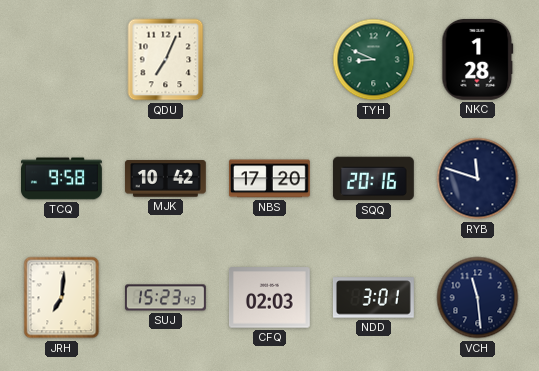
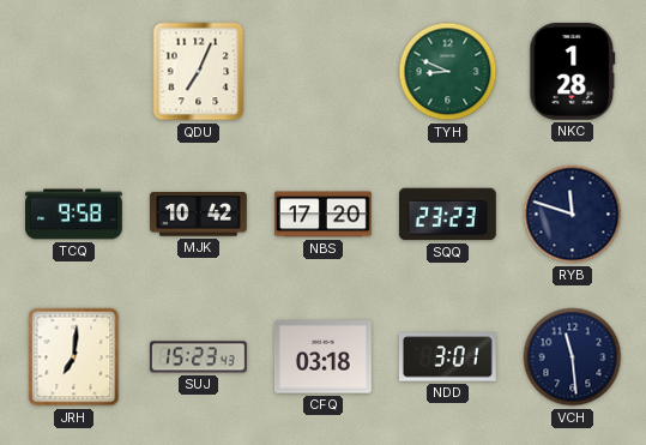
SQQ: 20:16 -> 23:23
CFQ: 02:03 -> 03:18
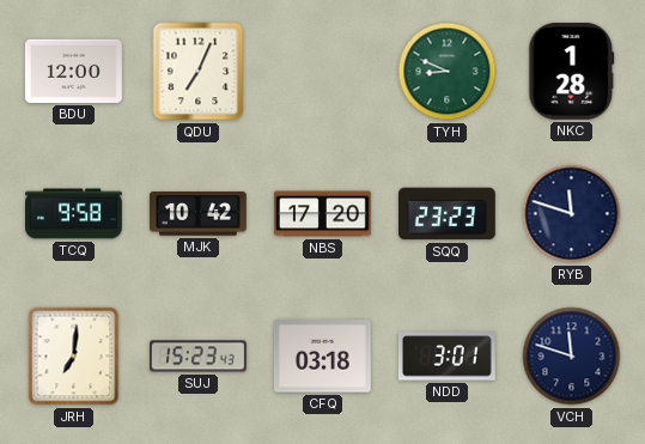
BDU: none -> 12:00
VCH: 11:29 -> 11:48
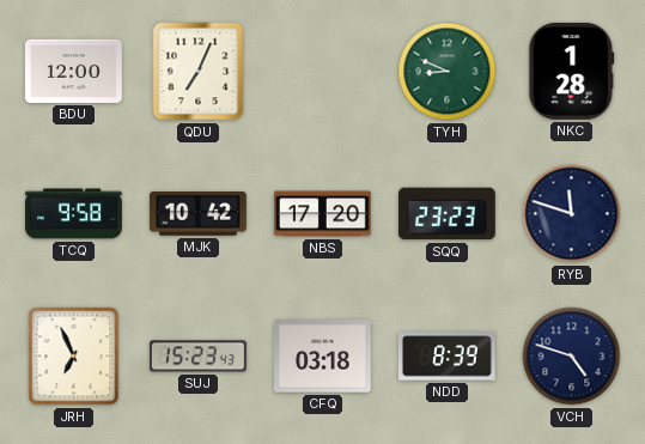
JRH: 7:01 -> 6:56
NDD: 3:01 -> 8:39
VCH: 11:48 -> 4:48
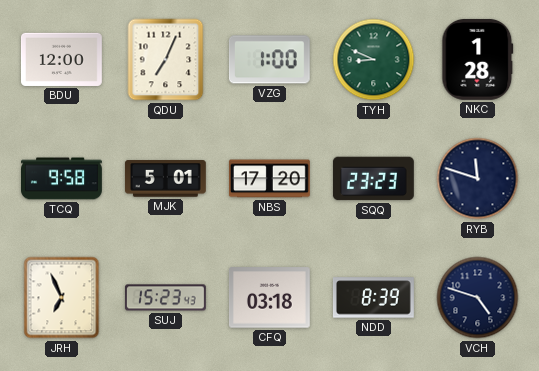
VZG: none -> 1:00
MJK: 10:42 -> 5:01
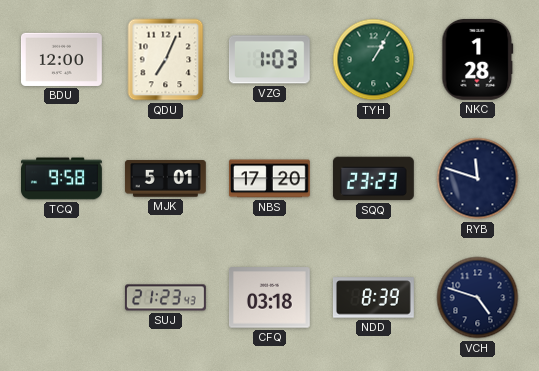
VZG: 1:00 -> 1:03
TYH: 8:49 -> 1:05
JRH: 6:56 -> none
SUJ: 15:23 -> 21:23
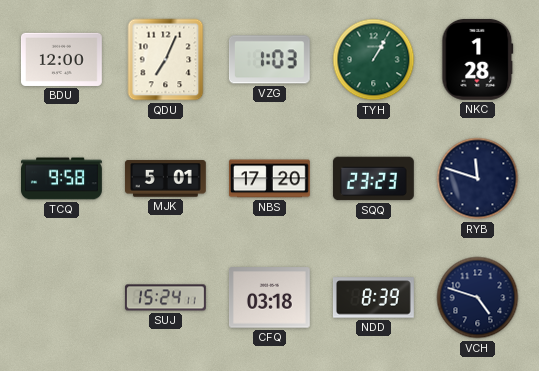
SUJ: 21:23 -> 15:24
